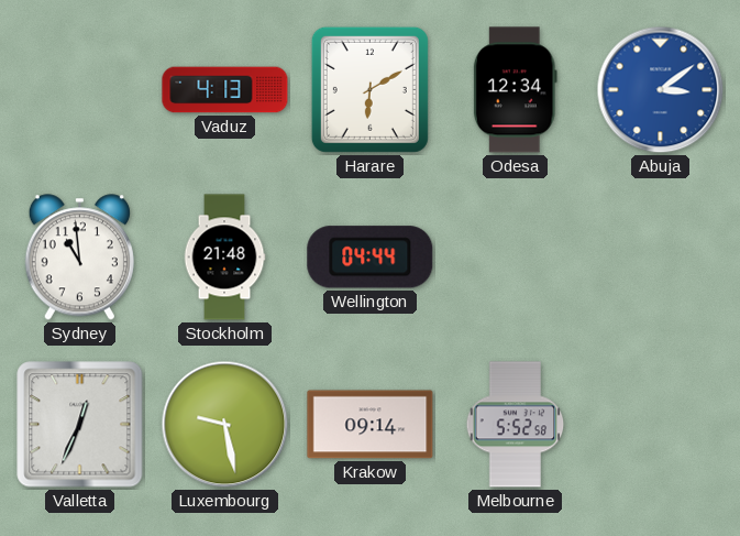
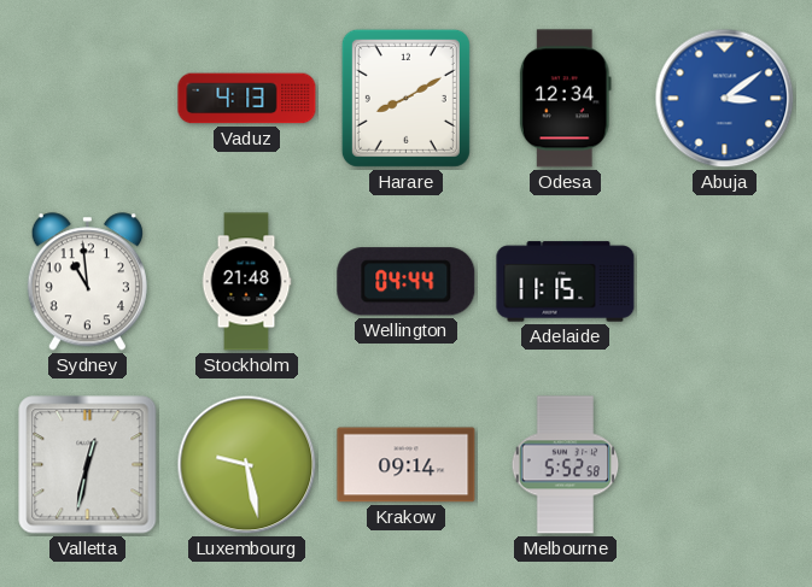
Harare: 6:10 -> 8:10
Adelaide: none -> 11:15
Valletta: 12:34 -> 12:32
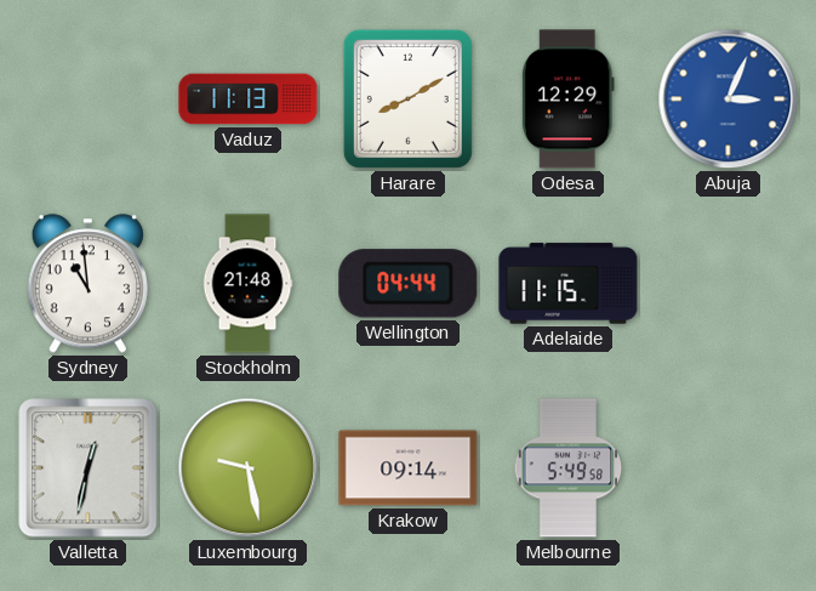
Vaduz: 4:13 -> 11:13
Odesa: 12:34 -> 12:29
Abuja: 3:09 -> 3:04
Melbourne: 5:52 -> 5:49
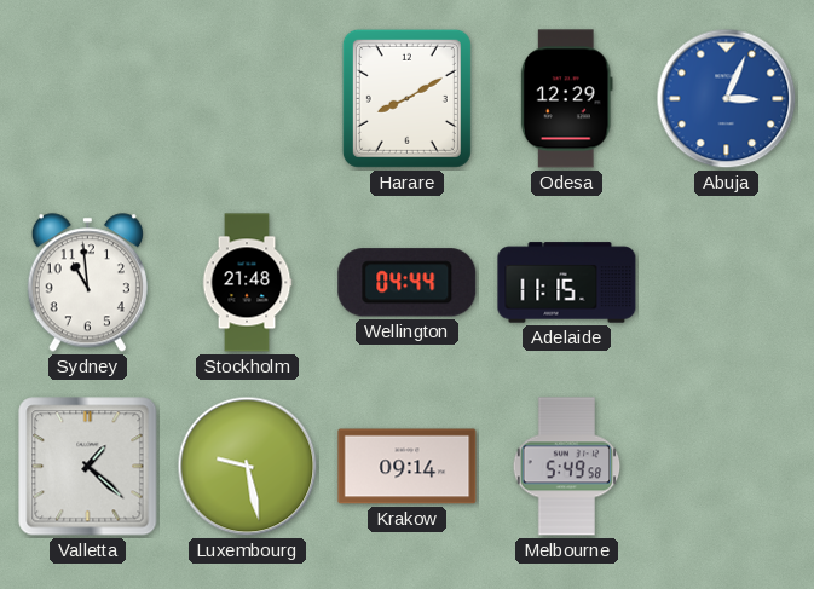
Vaduz: 11:13 -> none
Valletta: 12:32 -> 1:22
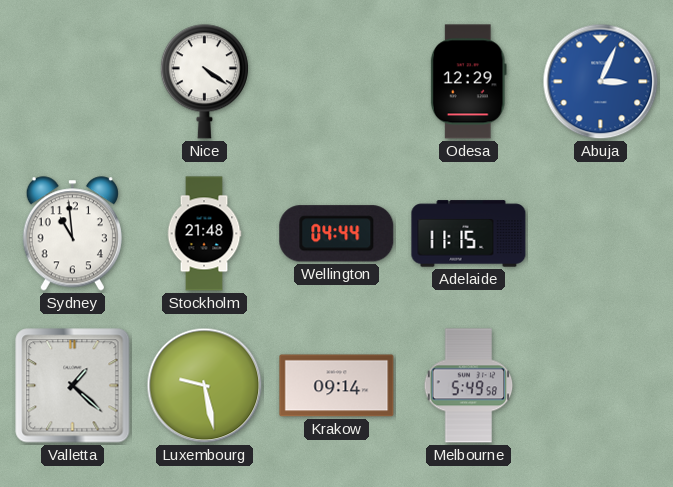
Nice: none -> 4:21
Harare: 8:10 -> none
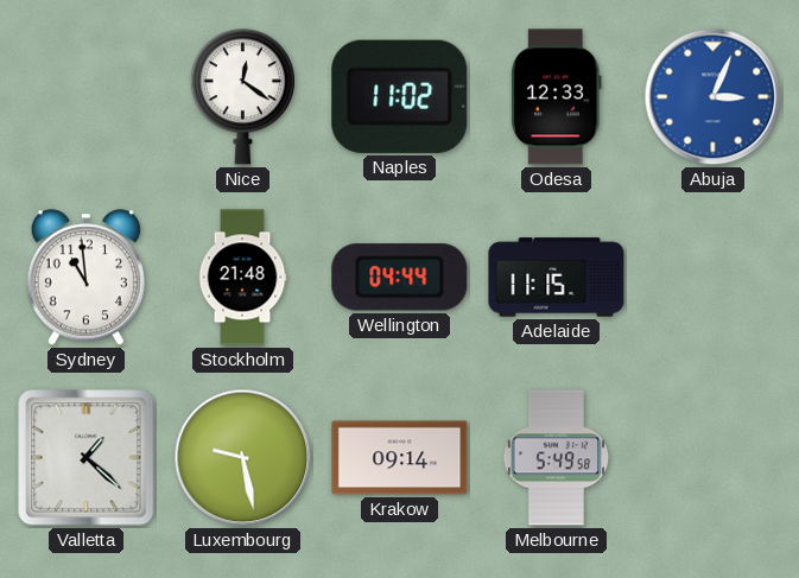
Nice: 4:21 -> 12:21
Naples: none -> 11:02
Odesa: 12:29 -> 12:33
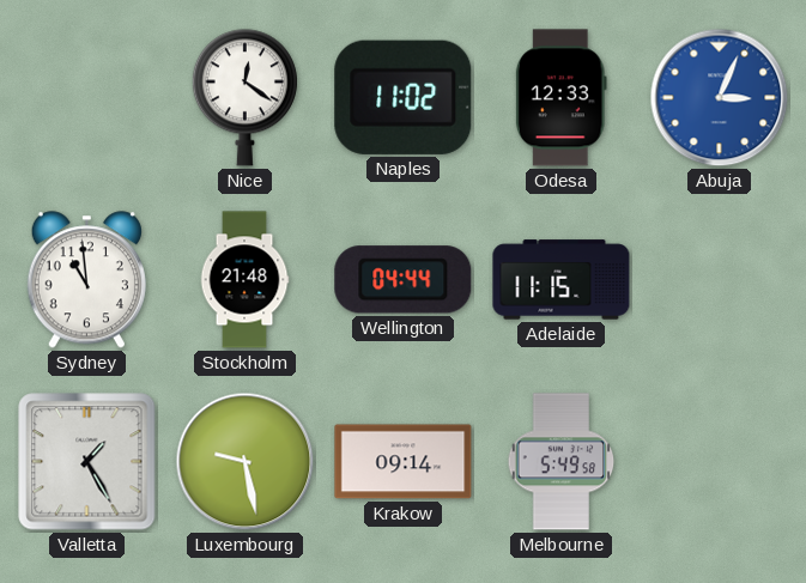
Valletta: 1:22 -> 1:25
